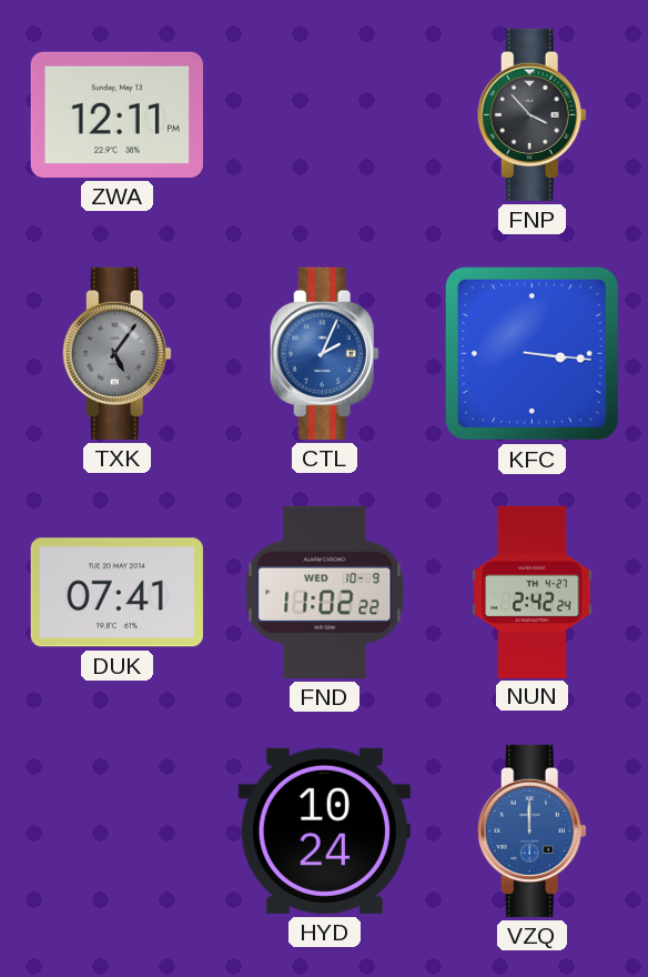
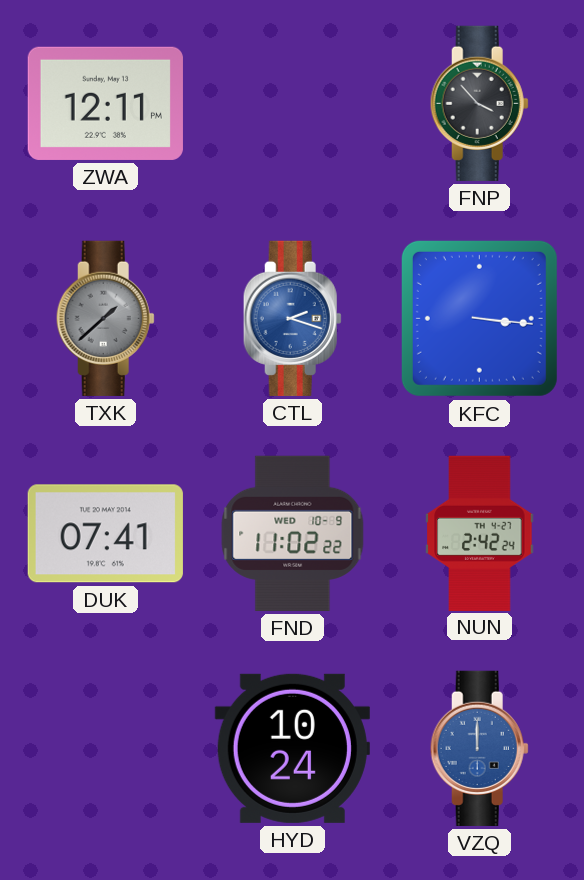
TXK: 5:06 -> 1:38
CTL: 2:04 -> 2:18
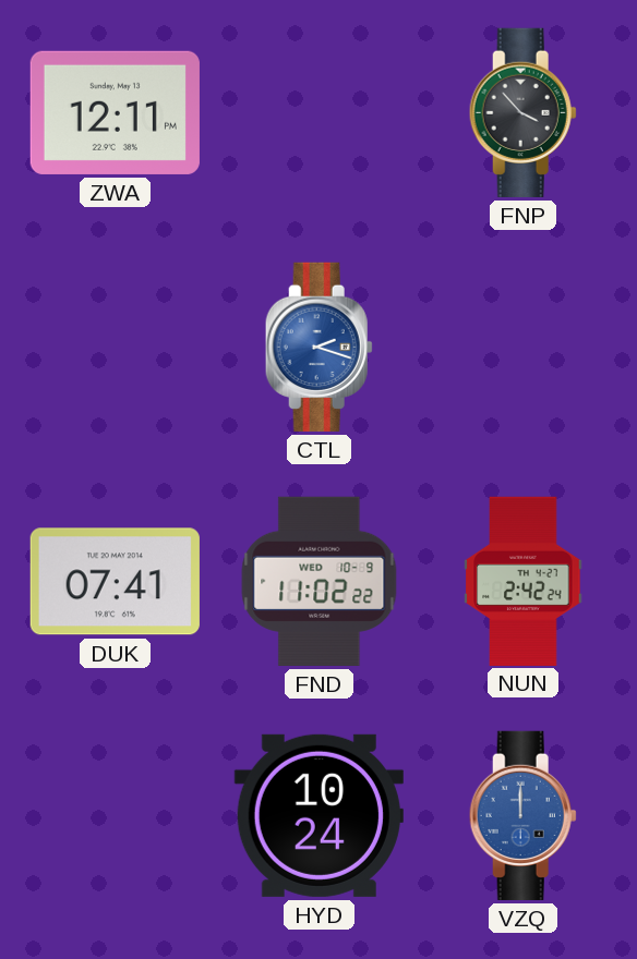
TXK: 1:38 -> none
KFC: 3:16 -> none
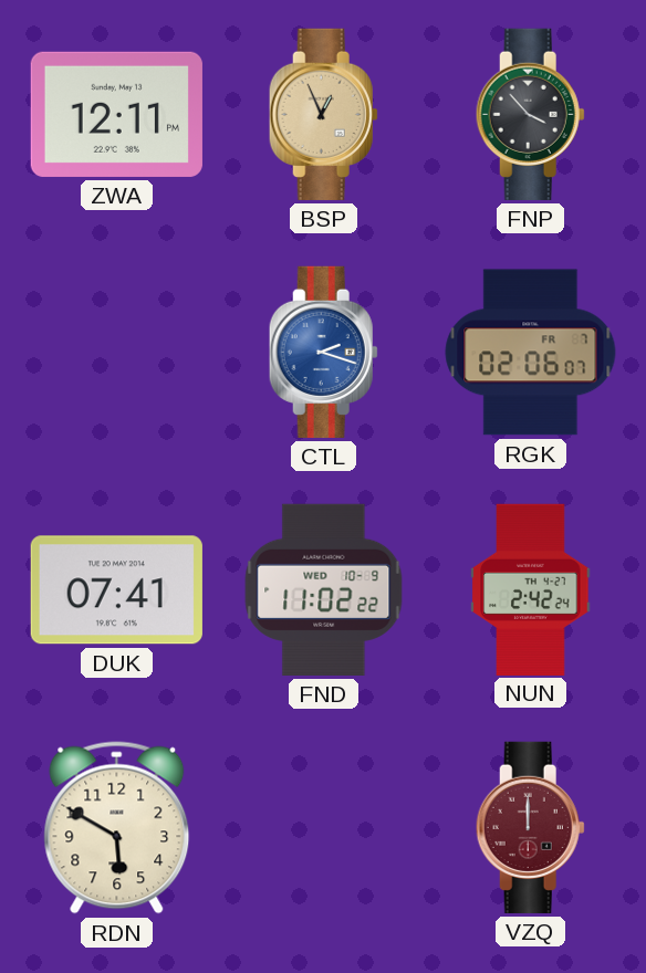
BSP: none -> 12:56
RGK: none -> 02:06
RDN: none -> 5:50
HYD: 10:24 -> none
VZQ dial: blue -> burgundy
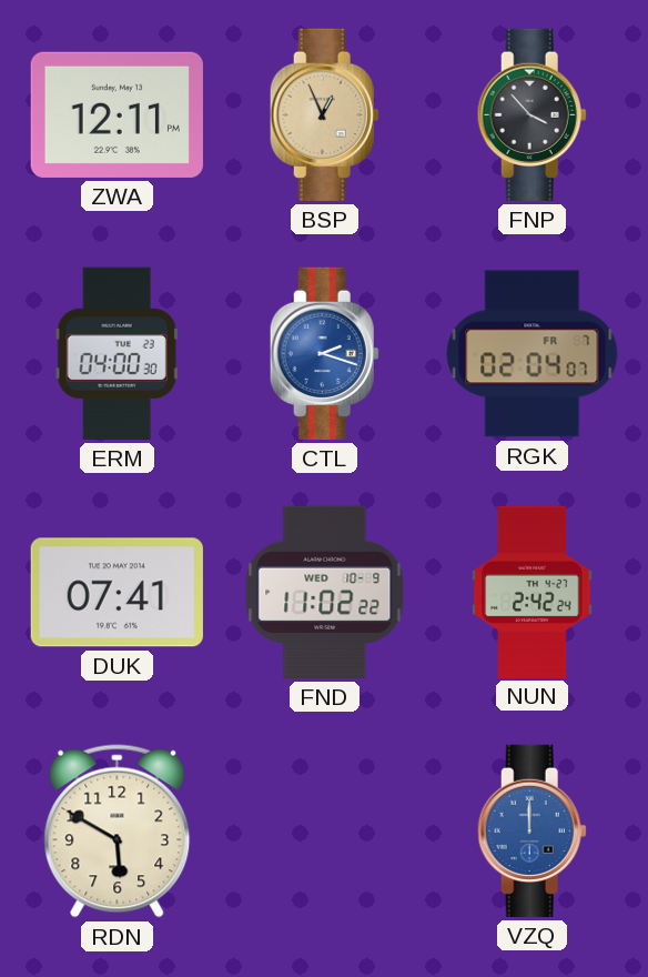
ERM: none -> 04:00
RGK: 02:06 -> 02:04
VZQ dial: burgundy -> blue
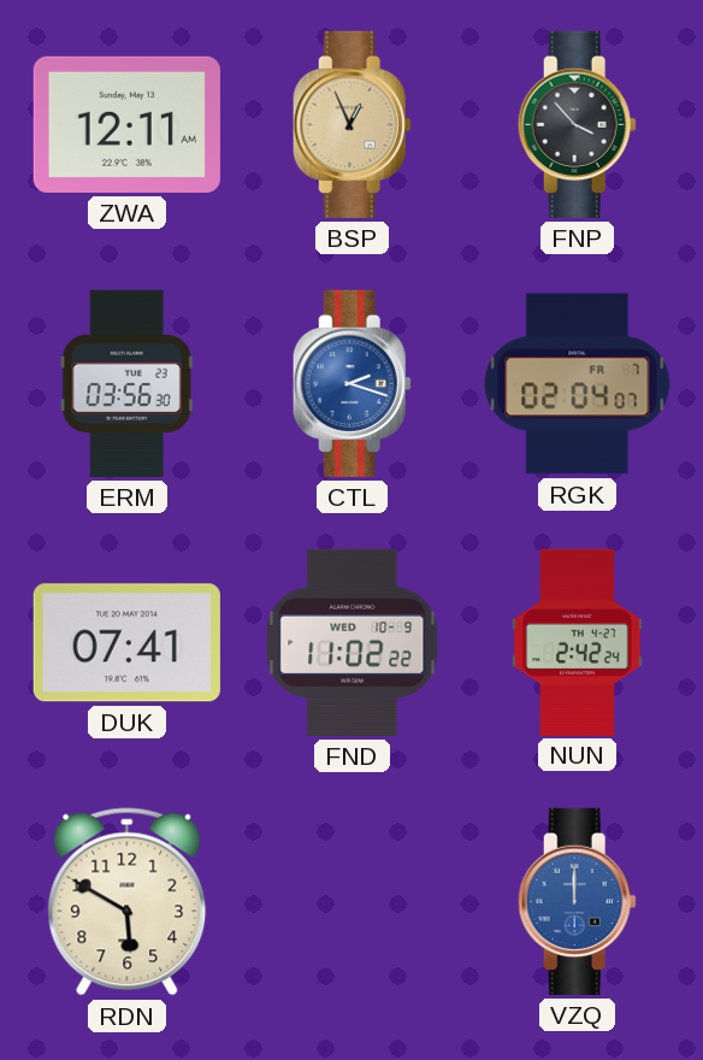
ZWA: 12:11 PM -> 12:11 AM
ERM: 04:00 -> 03:56
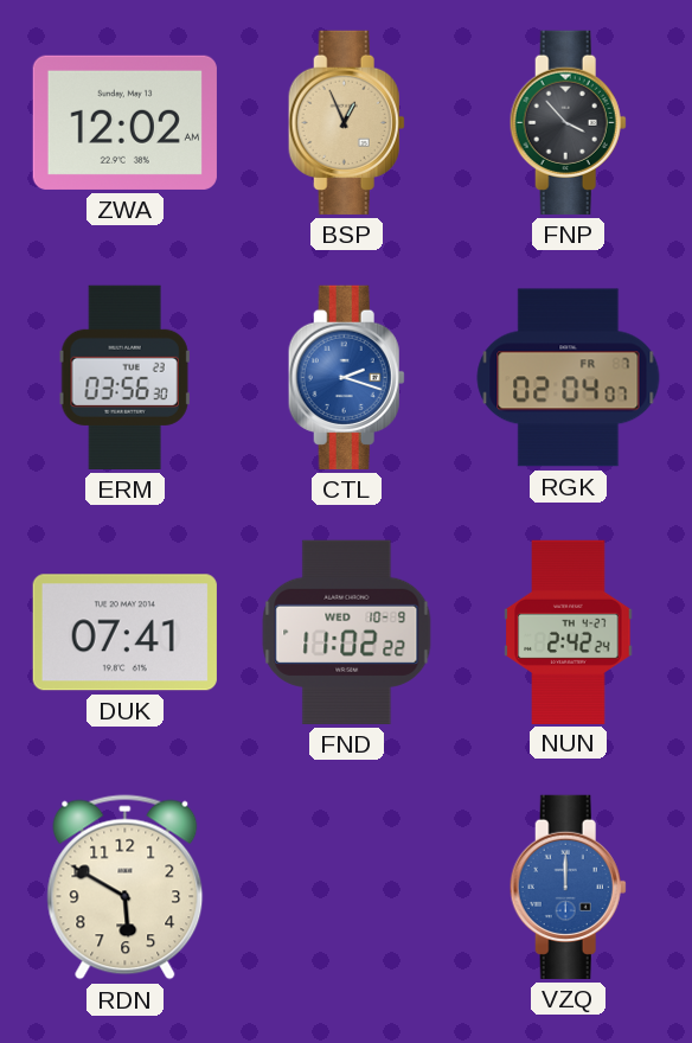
ZWA: 12:11 -> 12:02
